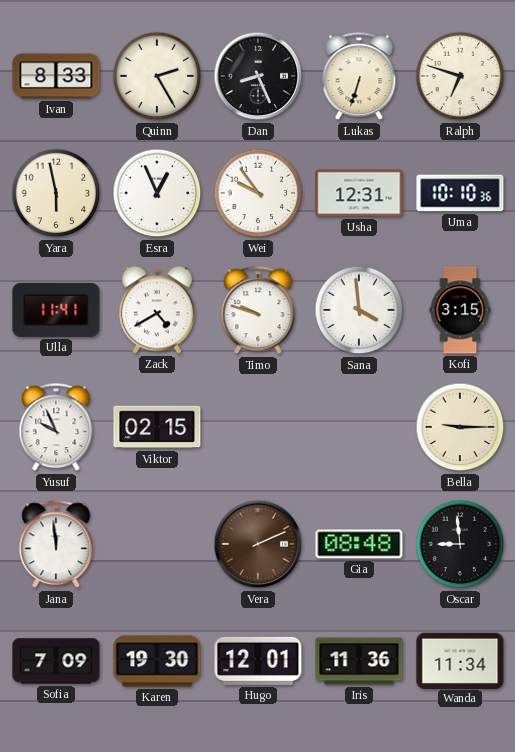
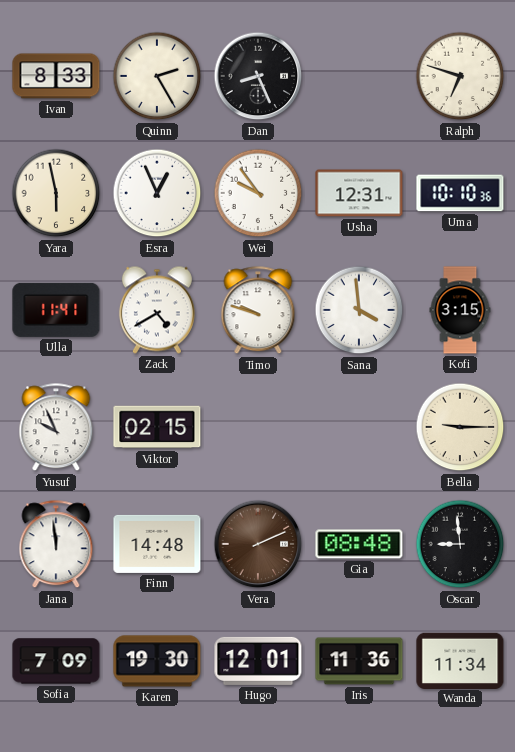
Lukas: 6:33 -> none
Finn: none -> 14:48
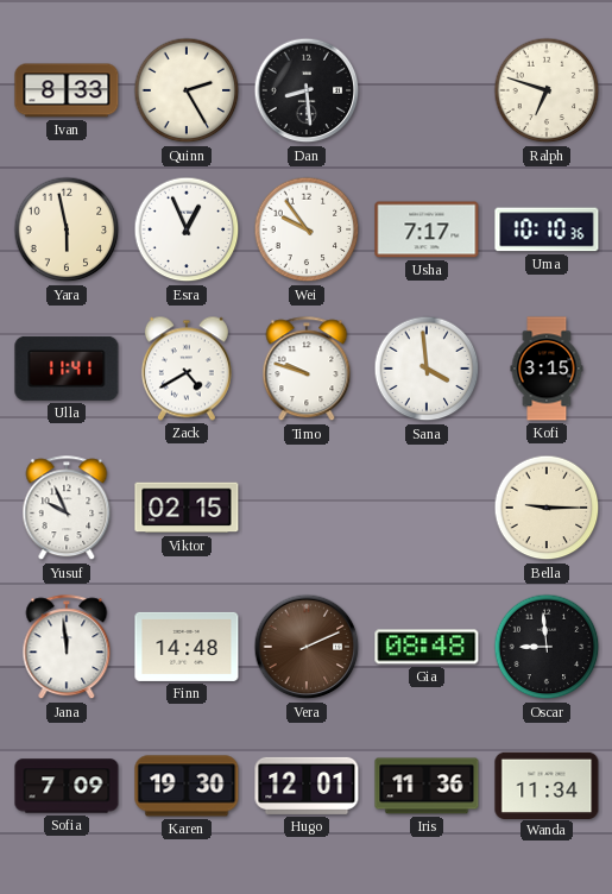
Dan: 8:26 -> 8:29
Usha: 12:31 -> 7:17
